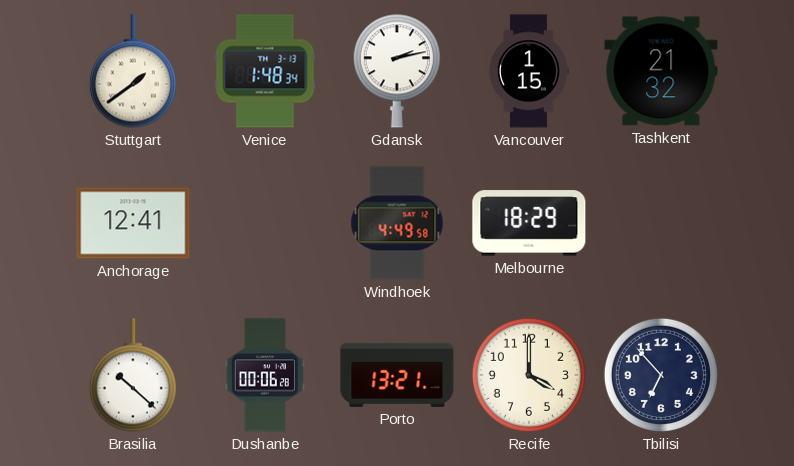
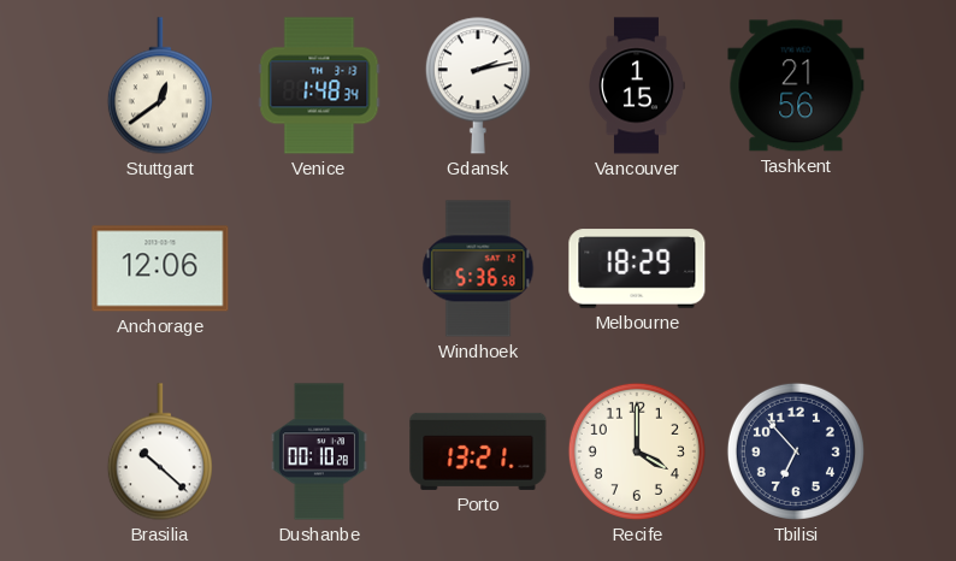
Stuttgart: 1:39 -> 12:39
Tashkent: 21:32 -> 21:56
Anchorage: 12:41 -> 12:06
Windhoek: 4:49 -> 5:36
Dushanbe: 00:06 -> 00:10
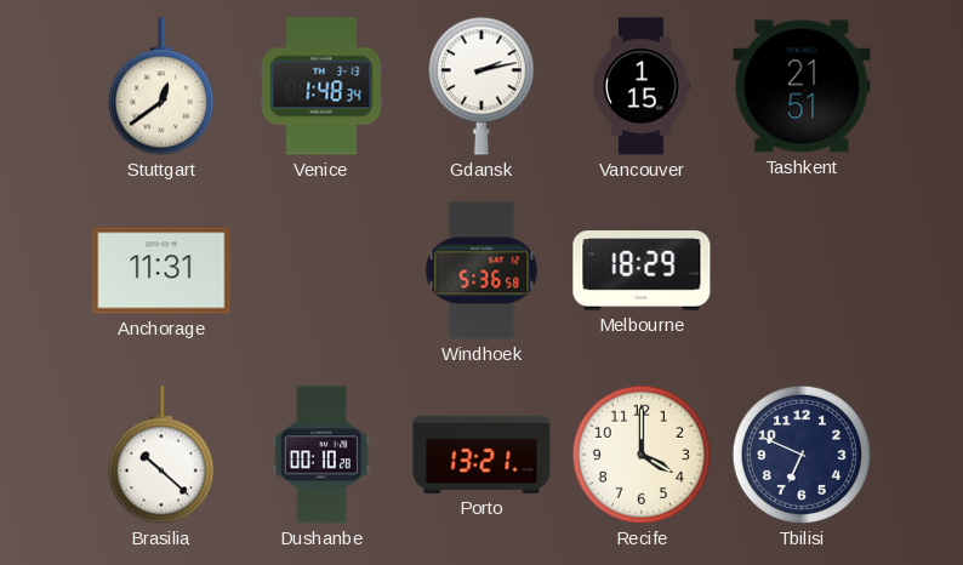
Tashkent: 21:56 -> 21:51
Anchorage: 12:06 -> 11:31
Tbilisi: 6:53 -> 6:49
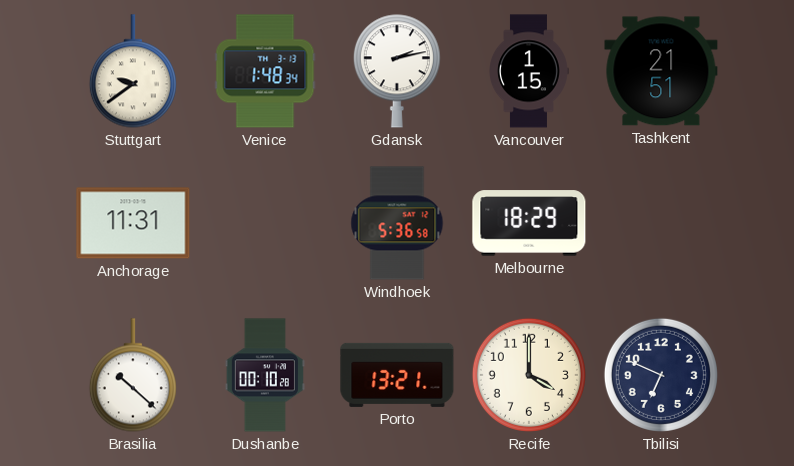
Stuttgart: 12:39 -> 9:39
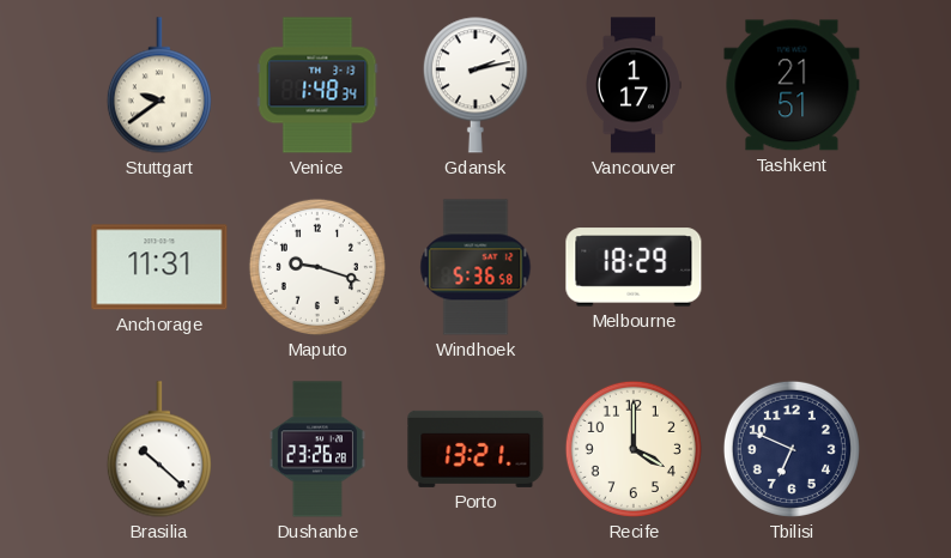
Vancouver: 1:15 -> 1:17
Maputo: none -> 9:18
Dushanbe: 00:10 -> 23:26
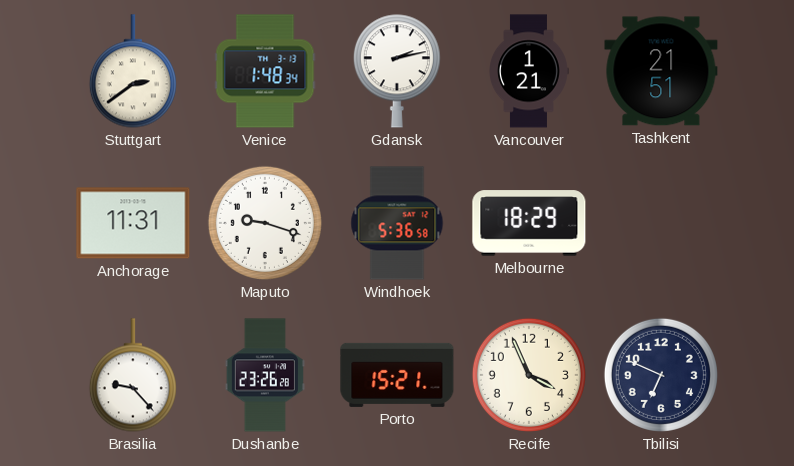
Stuttgart: 9:39 -> 2:39
Vancouver: 1:17 -> 1:21
Brasilia: 10:22 -> 9:23
Porto: 13:21 -> 15:21
Recife: 4:00 -> 3:56
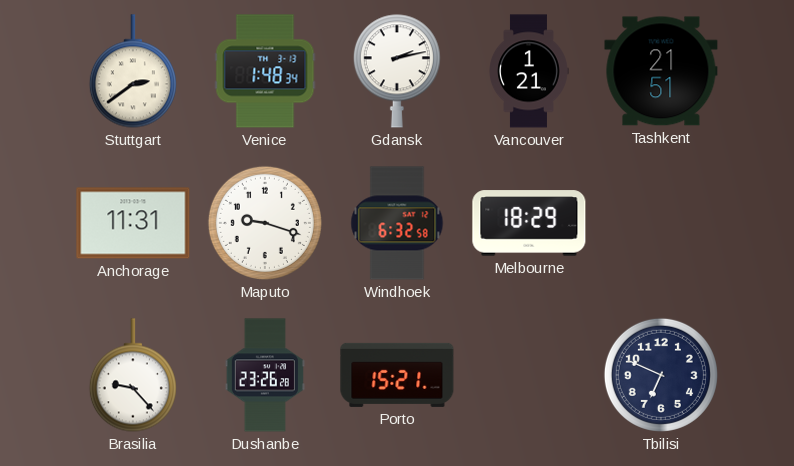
Windhoek: 5:36 -> 6:32
Recife: 3:56 -> none
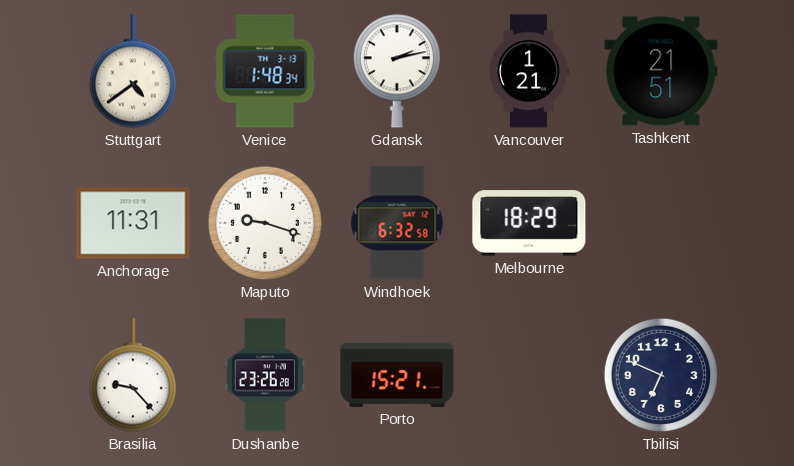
Stuttgart: 2:39 -> 4:39
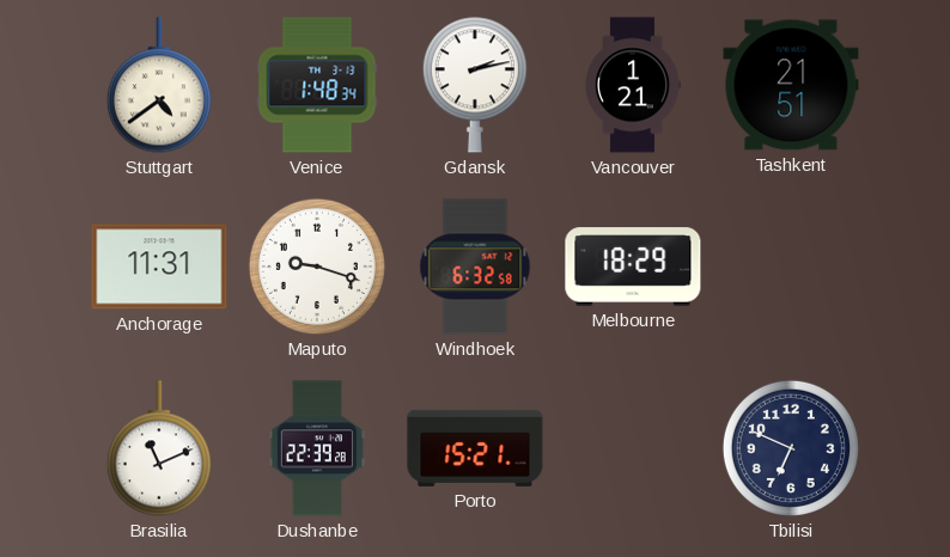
Brasilia: 9:23 -> 11:11
Dushanbe: 23:26 -> 22:39
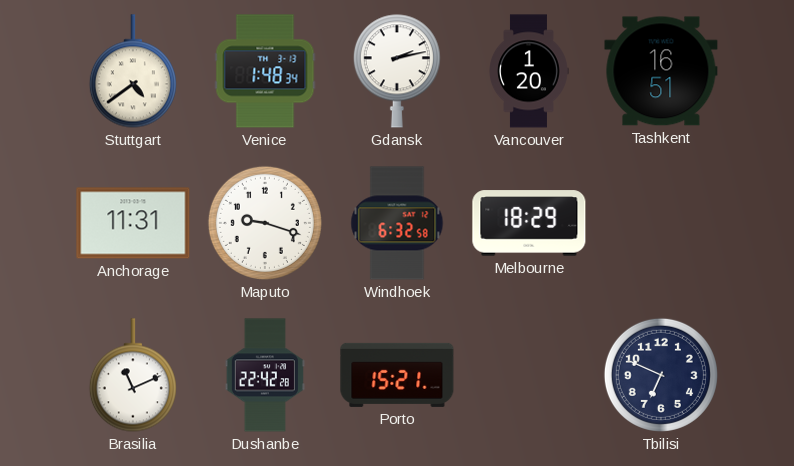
Vancouver: 1:21 -> 1:20
Tashkent: 21:51 -> 16:51
Dushanbe: 22:39 -> 22:42
